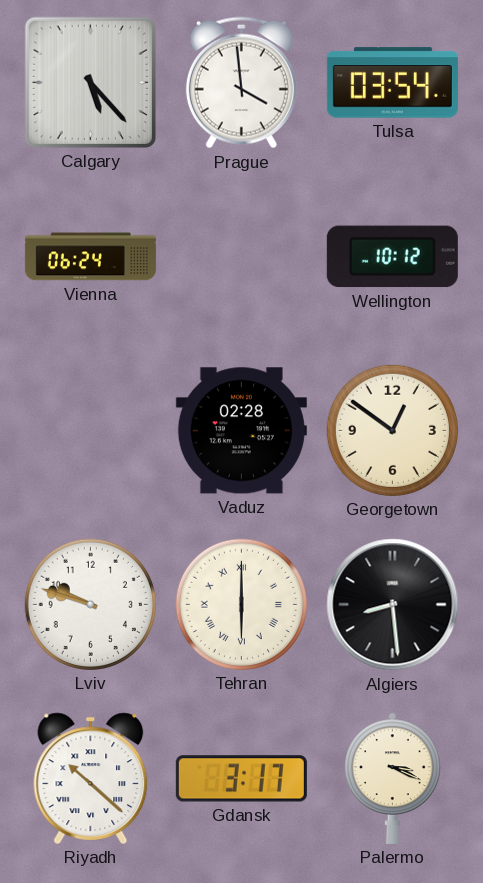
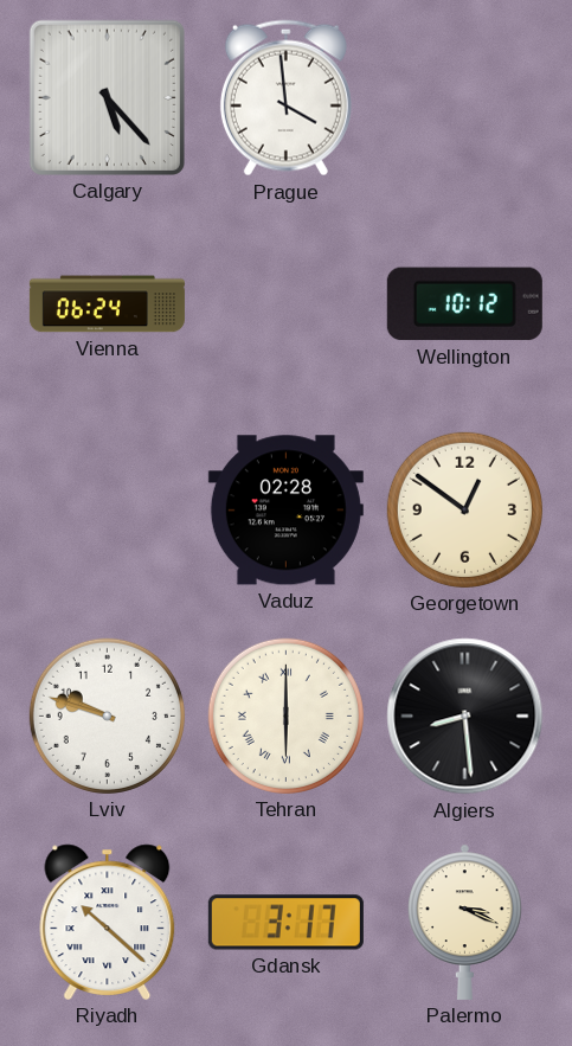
Tulsa: 03:54 -> none
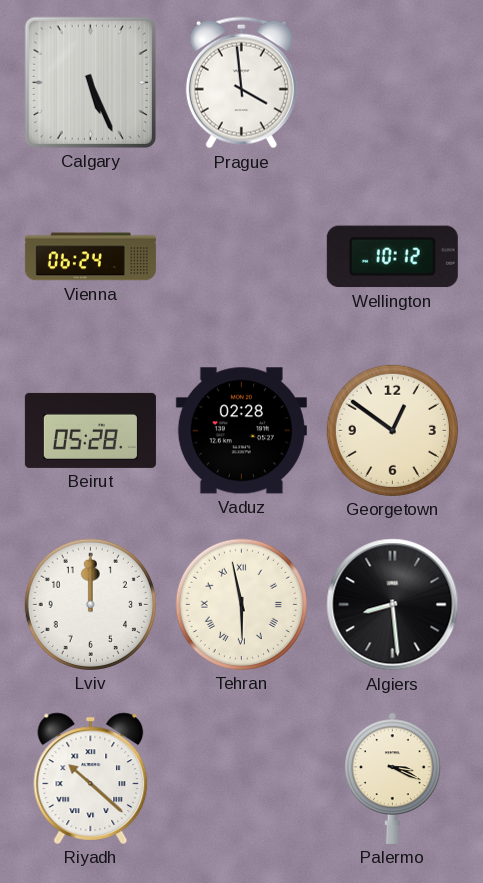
Calgary: 5:23 -> 5:26
Beirut: none -> 05:28
Lviv: 9:48 -> 12:00
Tehran: 6:00 -> 5:58
Gdansk: 3:17 -> none
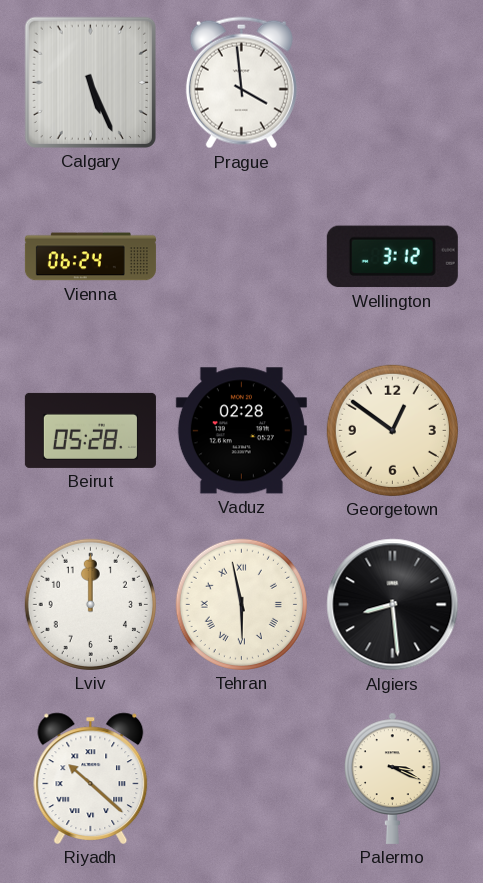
Wellington: 10:12 -> 3:12
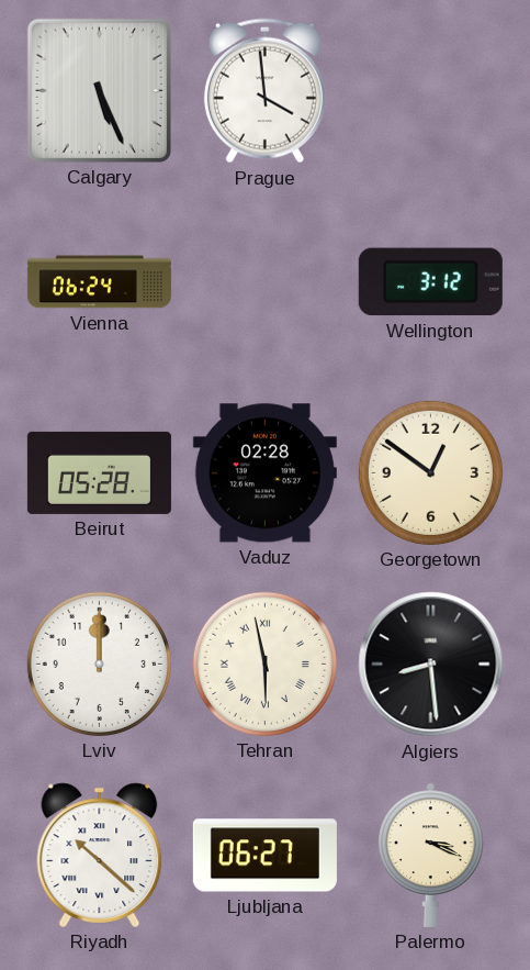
Ljubljana: none -> 06:27
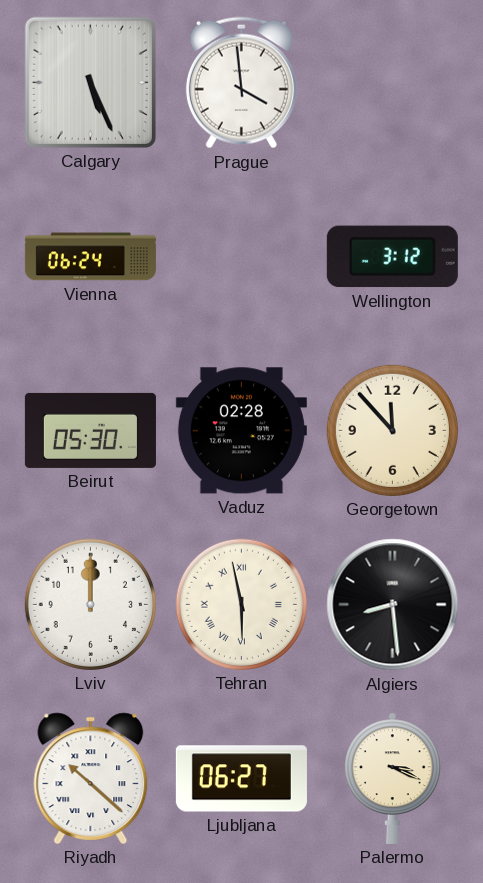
Beirut: 05:28 -> 05:30
Georgetown: 12:51 -> 11:53
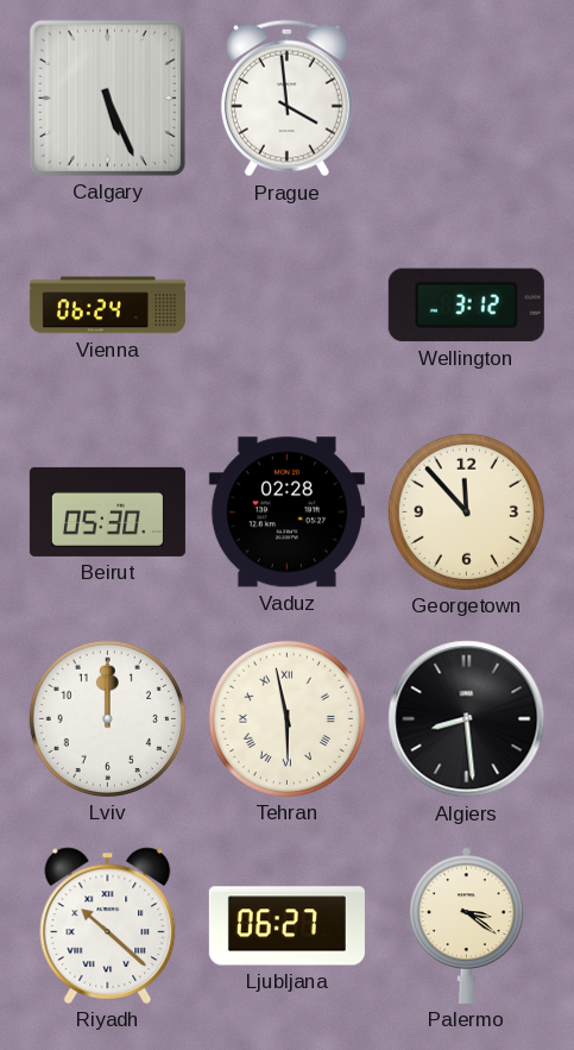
Palermo: 3:19 -> 3:21
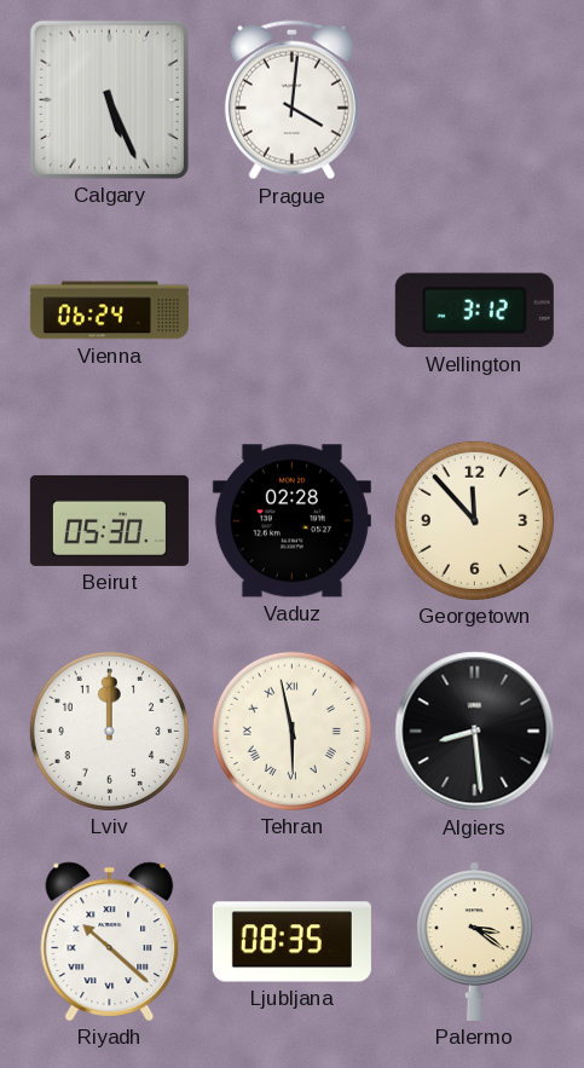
Prague: 3:59 -> 4:01
Ljubljana: 06:27 -> 08:35
